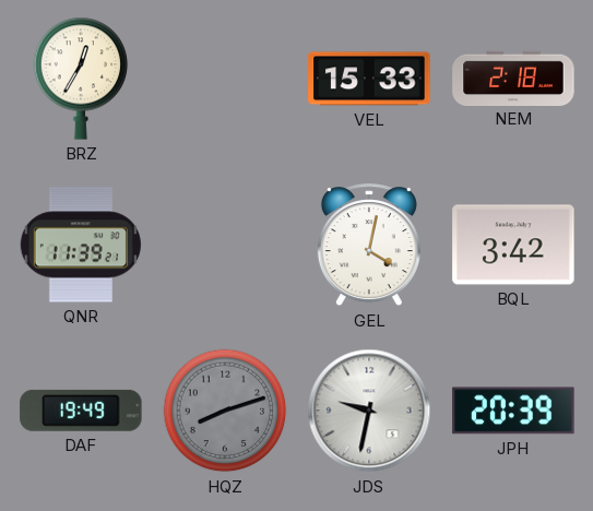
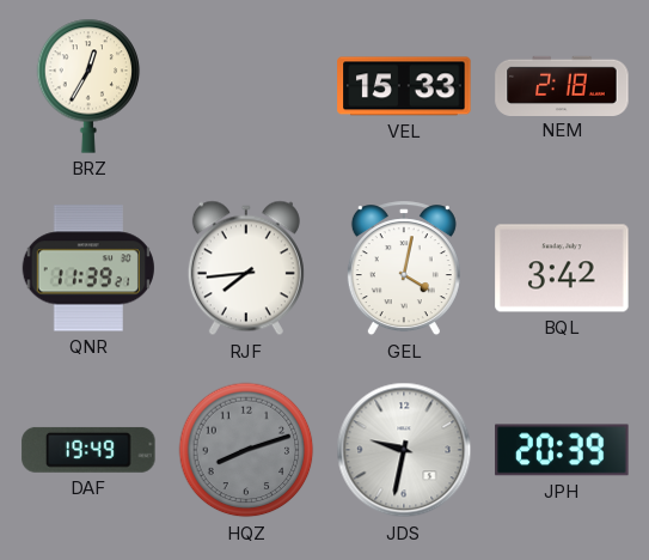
RJF: none -> 7:44
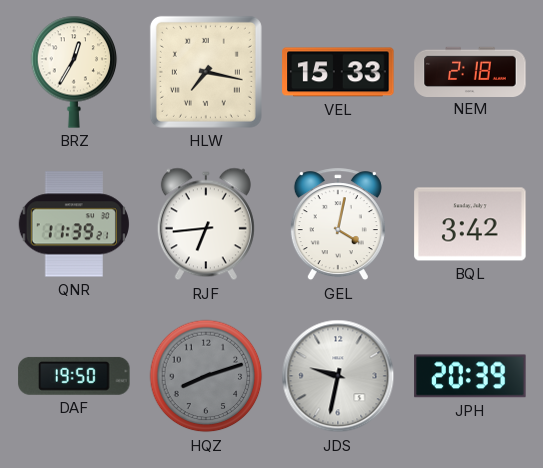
HLW: none -> 7:17
RJF: 7:44 -> 6:44
DAF: 19:49 -> 19:50
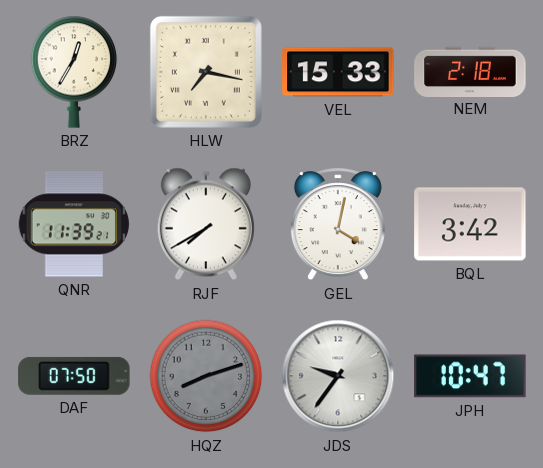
RJF: 6:44 -> 7:40
DAF: 19:50 -> 07:50
JDS: 9:32 -> 9:36
JPH: 20:39 -> 10:47
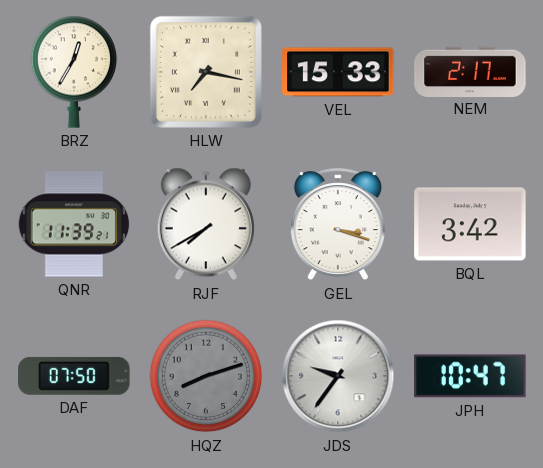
NEM: 2:18 -> 2:17
GEL: 4:02 -> 3:18
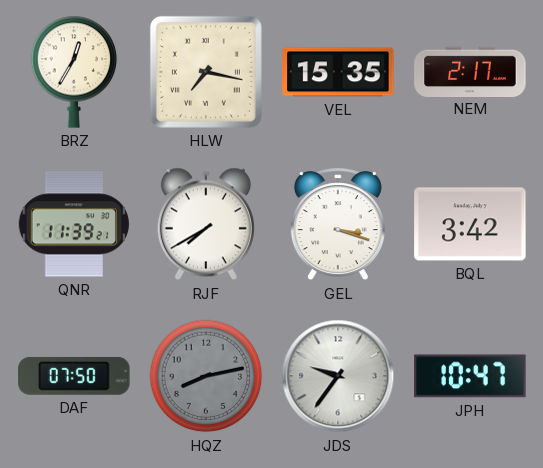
VEL: 15:33 -> 15:35
HQZ: 8:12 -> 8:13
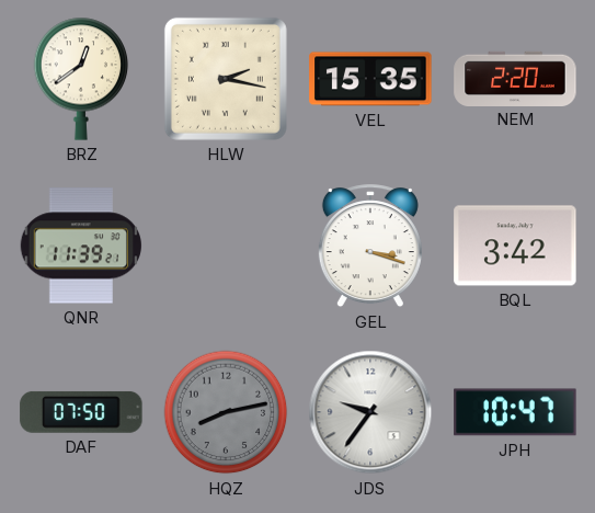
BRZ: 12:35 -> 12:39
HLW: 7:17 -> 2:17
NEM: 2:17 -> 2:20
RJF: 7:40 -> none
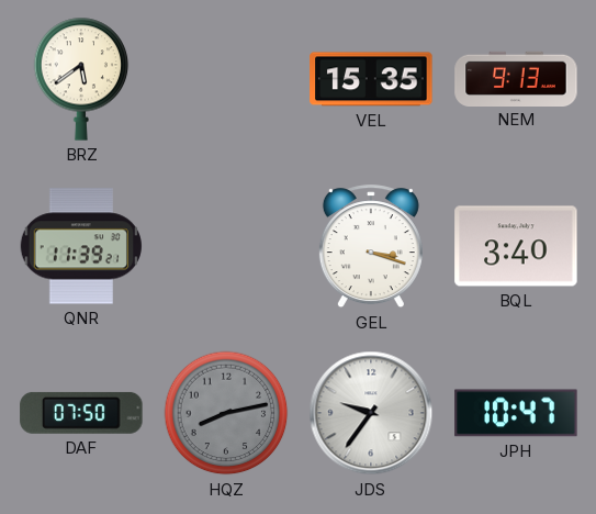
BRZ: 12:39 -> 5:39
HLW: 2:17 -> none
NEM: 2:20 -> 9:13
BQL: 3:42 -> 3:40
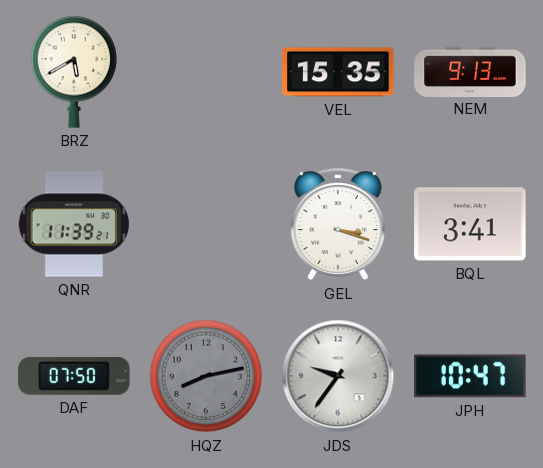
BRZ: 5:39 -> 5:40
BQL: 3:40 -> 3:41
